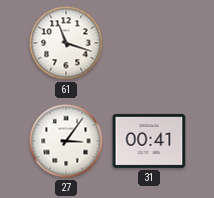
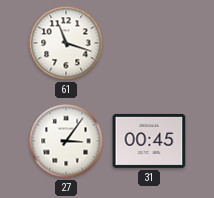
31: 00:41 -> 00:45
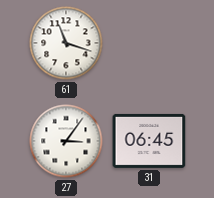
31: 00:45 -> 06:45
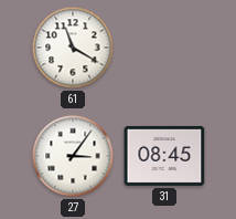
61: 11:18 -> 11:20
31: 06:45 -> 08:45
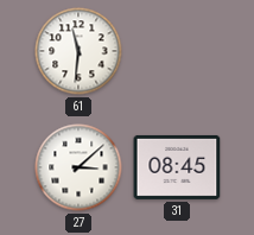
61: 11:20 -> 11:31
27: 3:06 -> 3:08
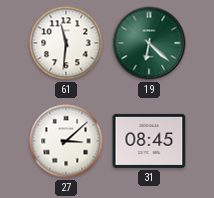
19: none -> 6:22
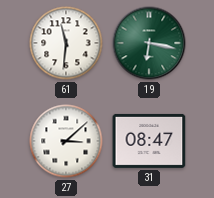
19: 6:22 -> 6:17
31: 08:45 -> 08:47
